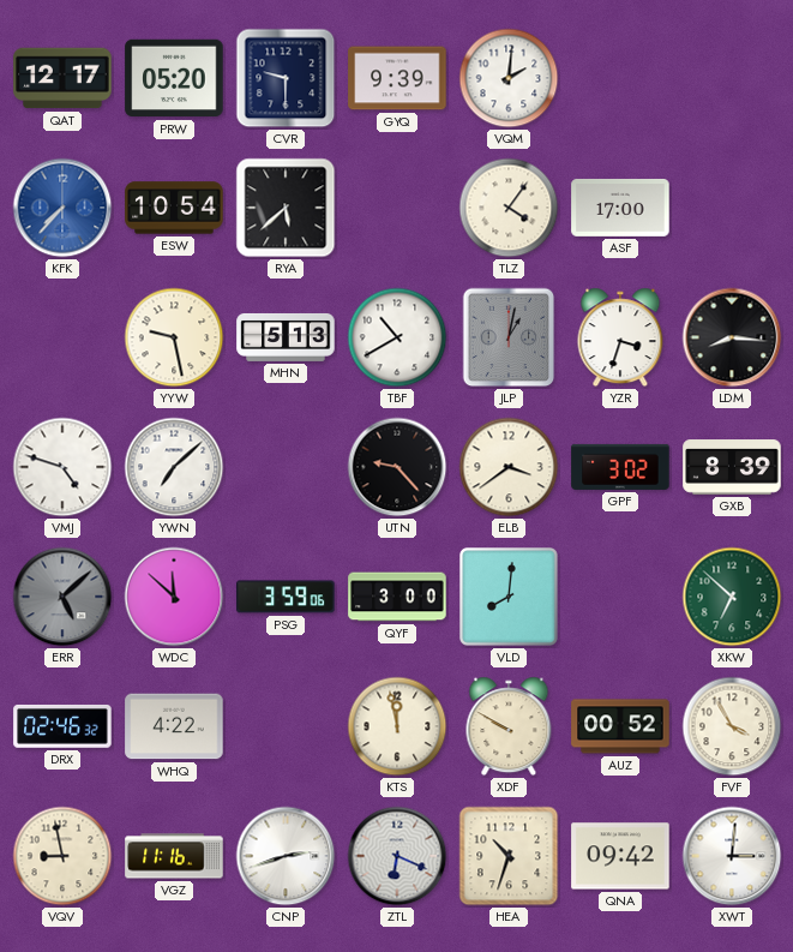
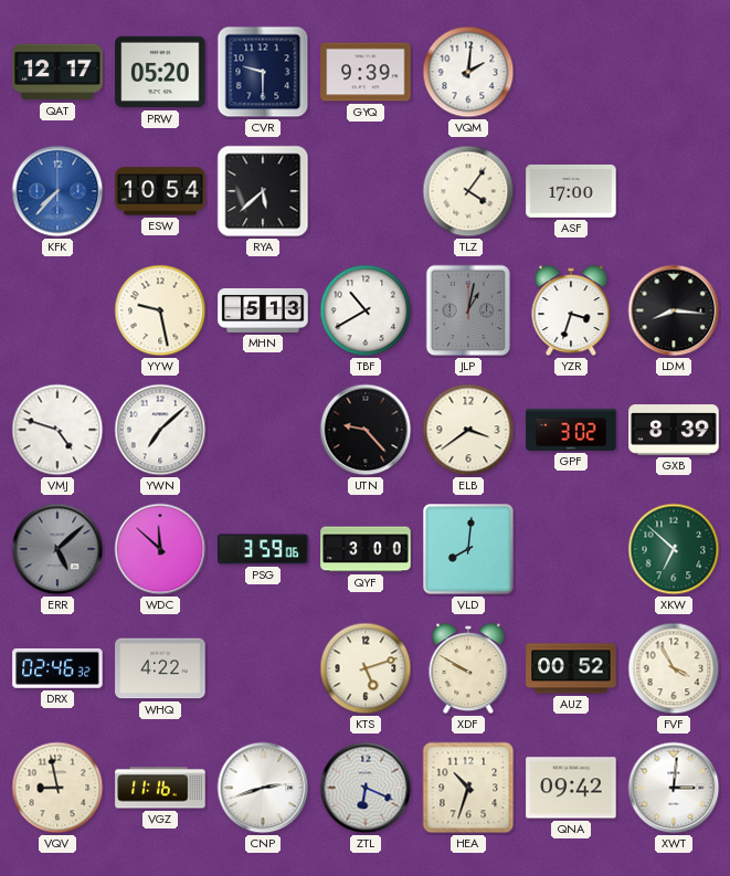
KTS: 11:58 -> 5:12
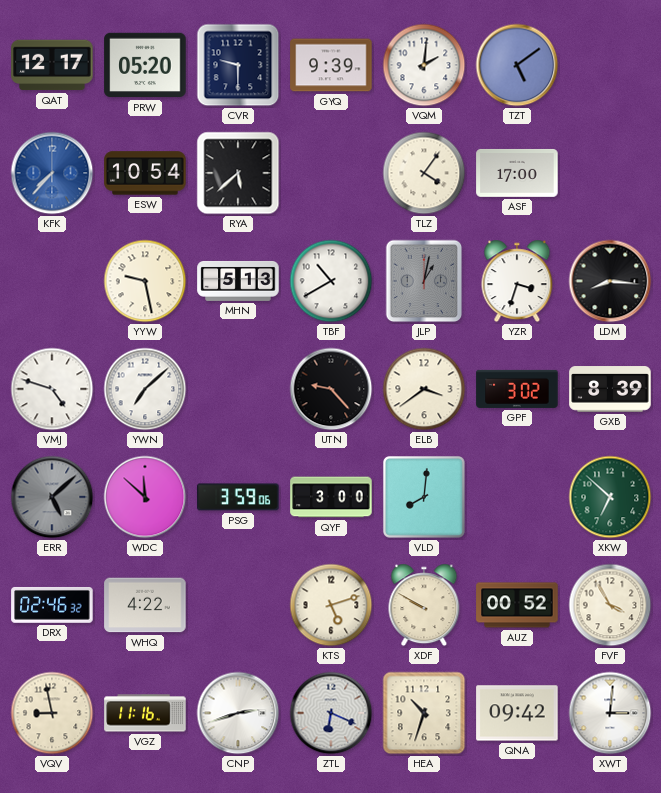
TZT: none -> 5:09
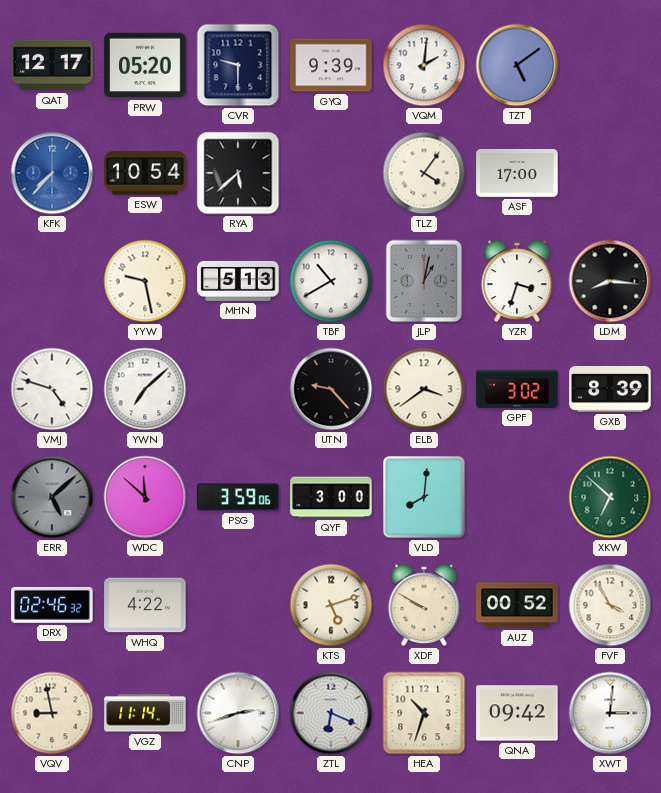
VGZ: 11:16 -> 11:14
